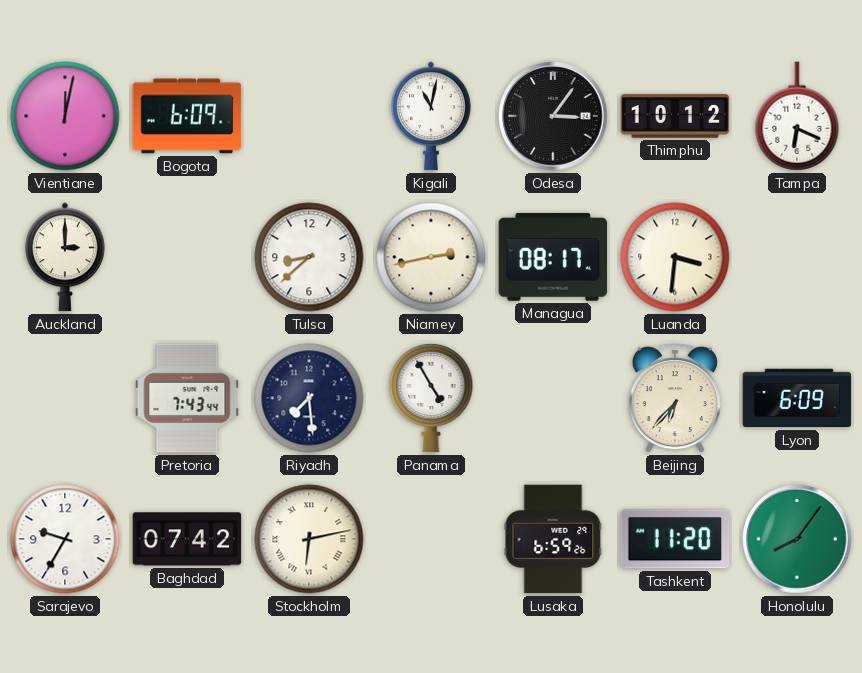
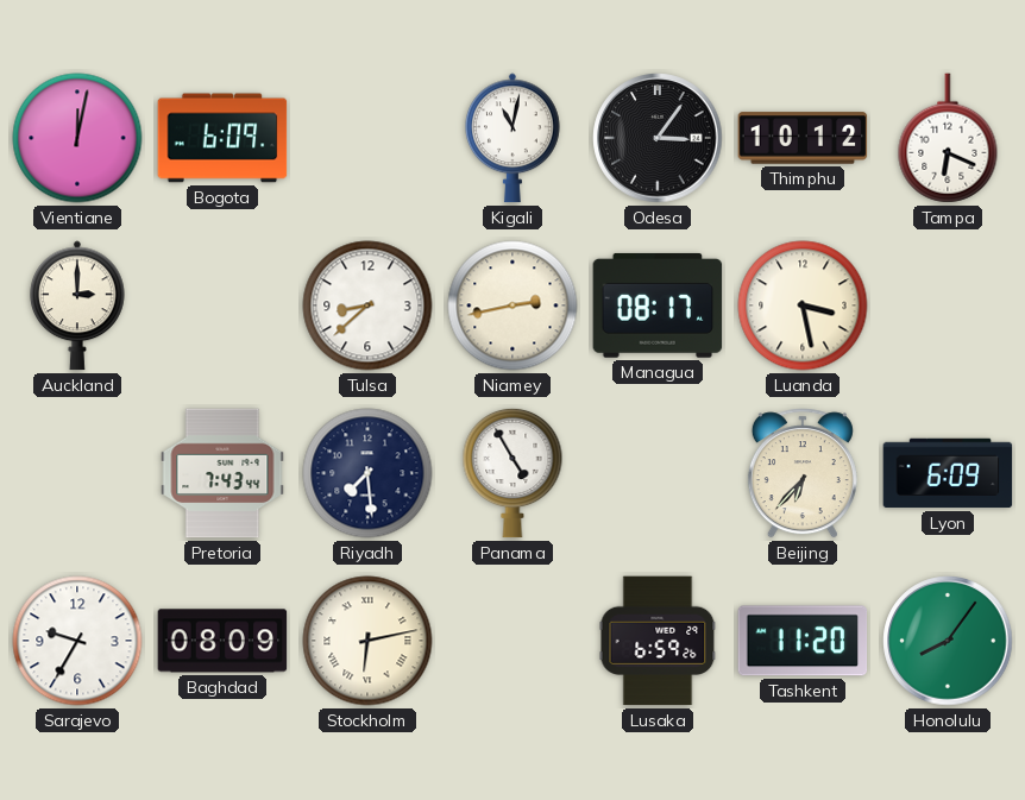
Luanda: 3:31 -> 3:28
Baghdad: 07:42 -> 08:09
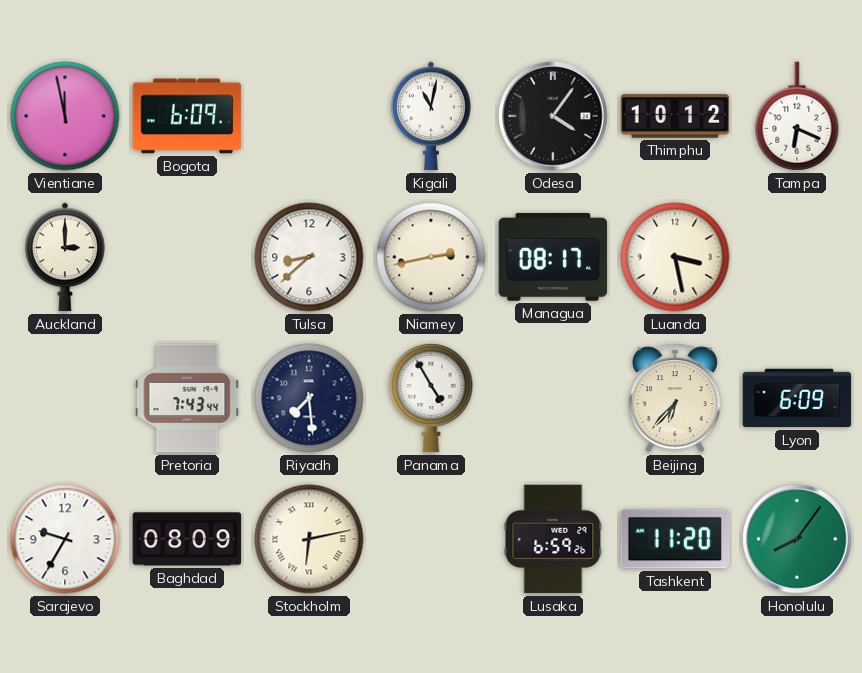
Vientiane: 12:02 -> 11:58
Odesa: 3:06 -> 4:06
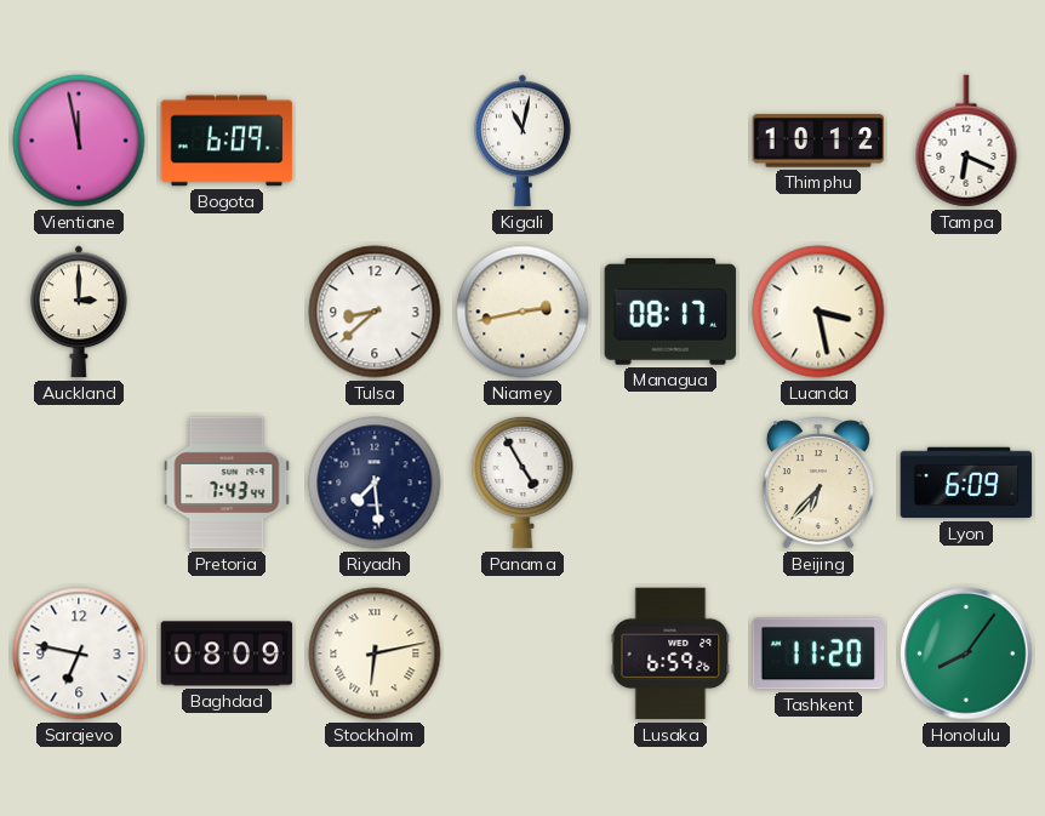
Odesa: 4:06 -> none
Sarajevo: 9:35 -> 6:47
